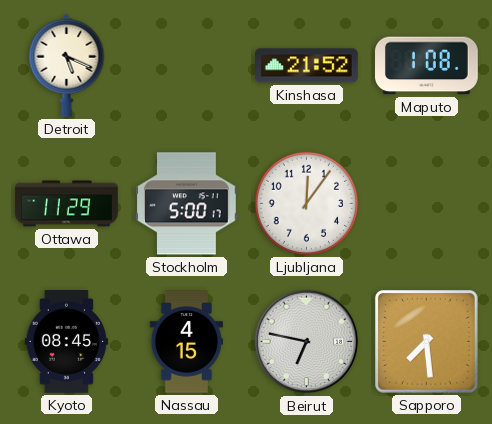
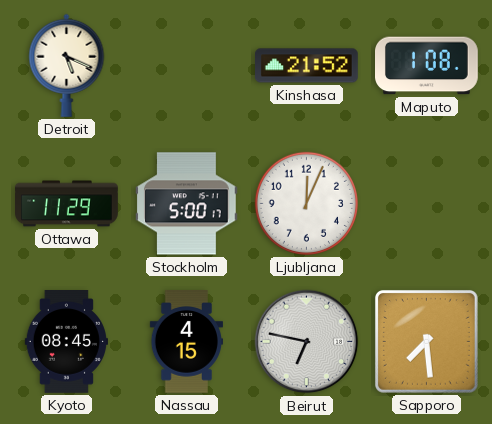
Ljubljana: 12:06 -> 12:04
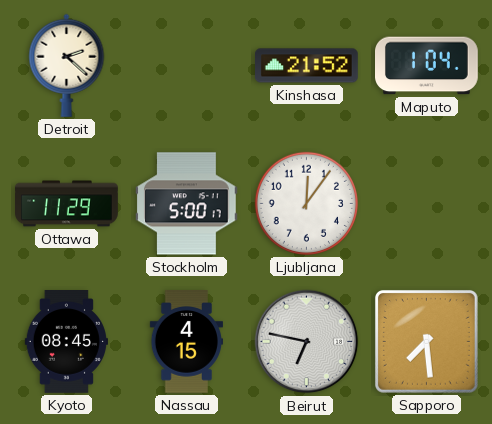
Detroit: 5:19 -> 2:22
Maputo: 1:08 -> 1:04
Ljubljana: 12:04 -> 12:06
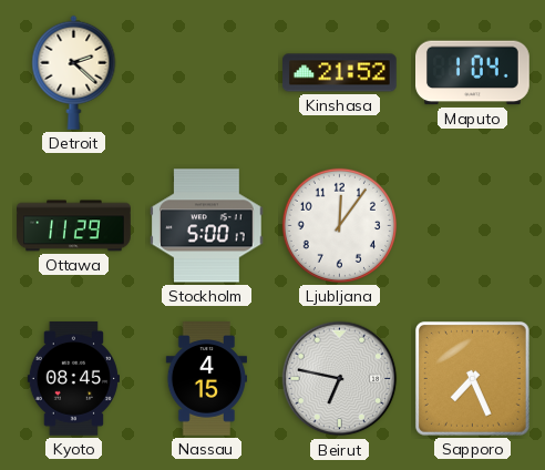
Sapporo: 7:29 -> 7:26
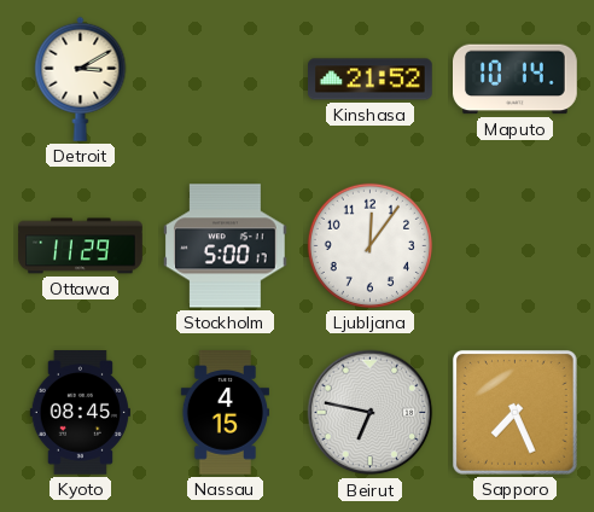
Detroit: 2:22 -> 3:10
Maputo: 1:04 -> 10:14
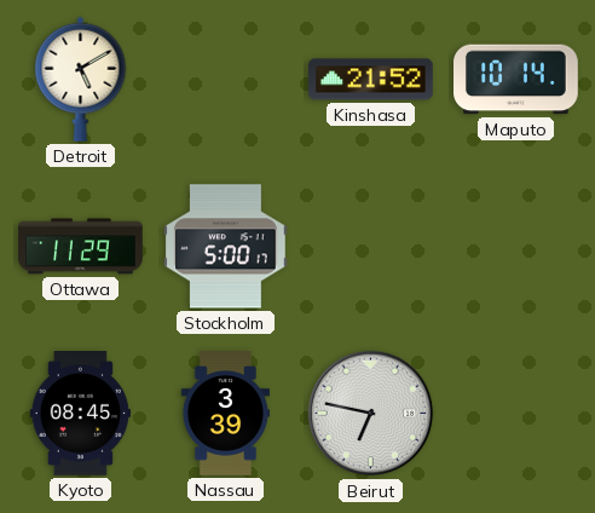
Detroit: 3:10 -> 5:10
Ljubljana: 12:06 -> none
Nassau: 4:15 -> 3:39
Sapporo: 7:26 -> none
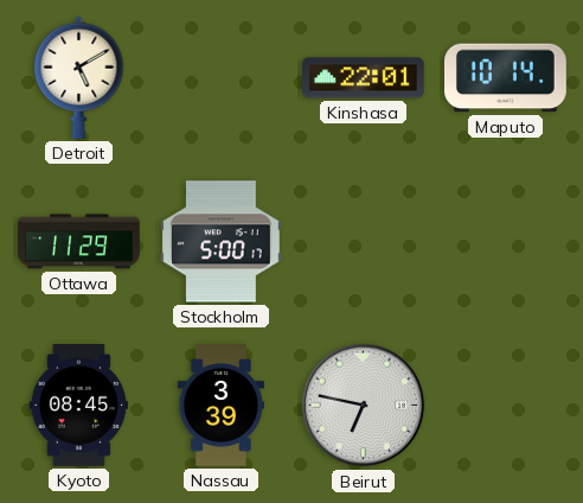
Kinshasa: 21:52 -> 22:01
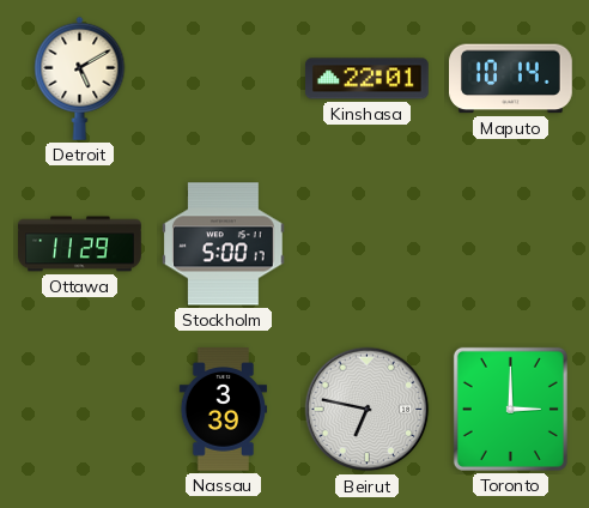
Kyoto: 08:45 -> none
Toronto: none -> 3:00
